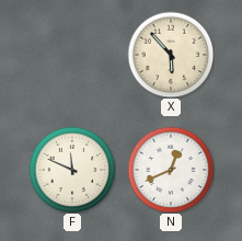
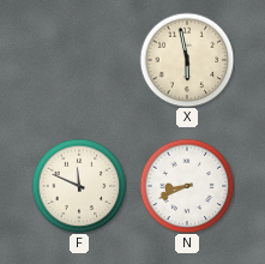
X: 5:53 -> 5:58
N: 12:41 -> 8:41
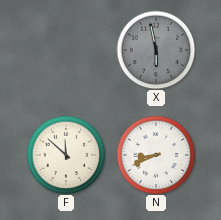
X dial: cream -> grey
F: 11:49 -> 11:52
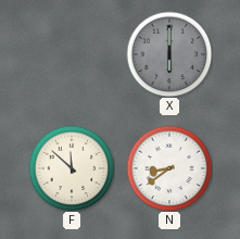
X: 5:58 -> 6:00
N: 8:41 -> 8:39
